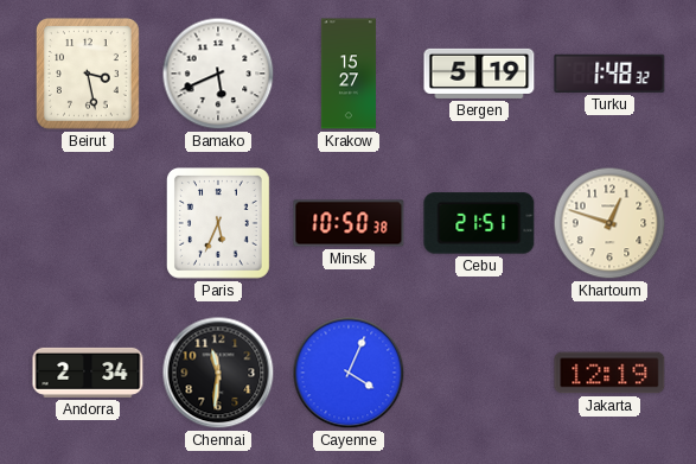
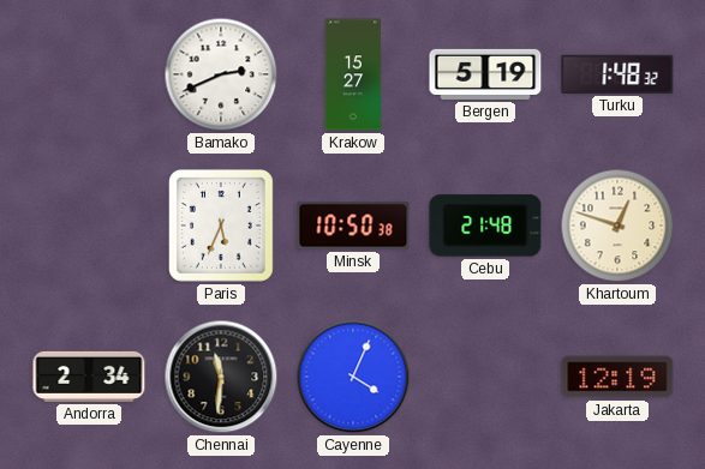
Beirut: 3:28 -> none
Bamako: 5:41 -> 2:41
Cebu: 21:51 -> 21:48
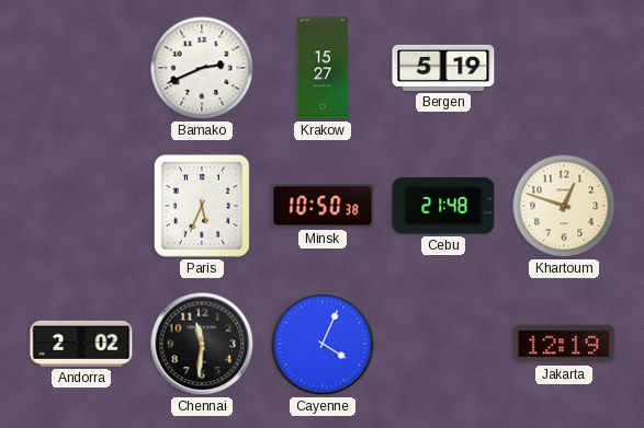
Turku: 1:48 -> none
Andorra: 2:34 -> 2:02
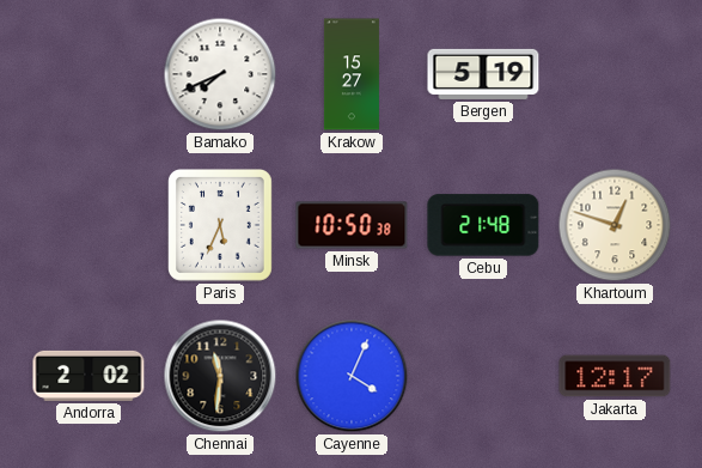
Bamako: 2:41 -> 7:41
Jakarta: 12:19 -> 12:17
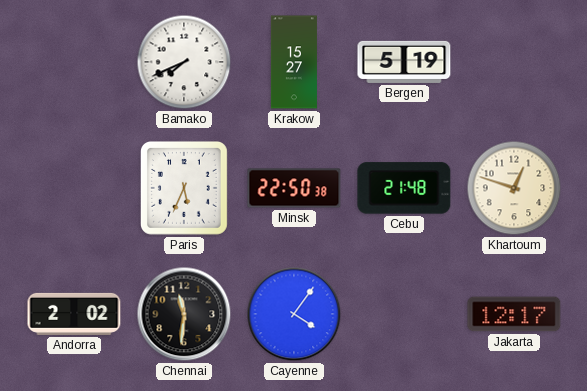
Minsk: 10:50 -> 22:50
Cayenne: 4:04 -> 4:06
